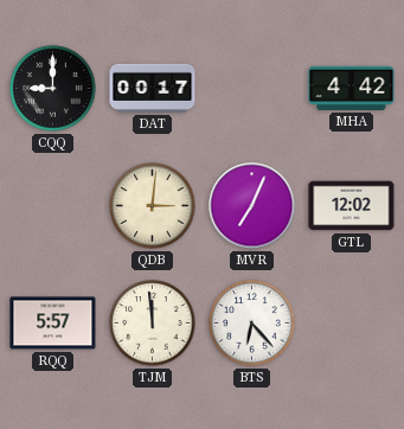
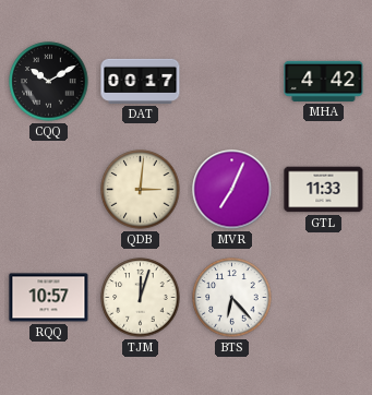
CQQ: 9:00 -> 10:10
GTL: 12:02 -> 11:33
RQQ: 5:57 -> 10:57
TJM: 11:59 -> 12:03
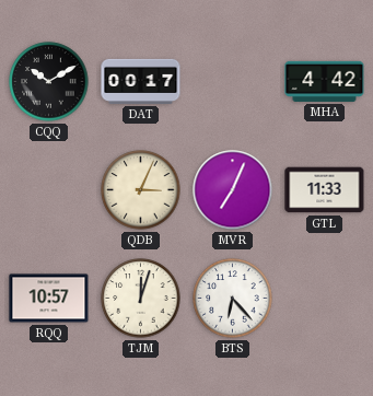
QDB: 3:01 -> 3:04
